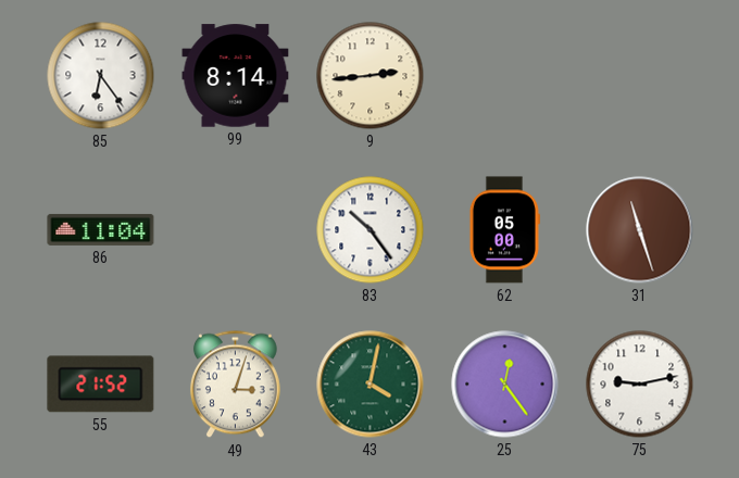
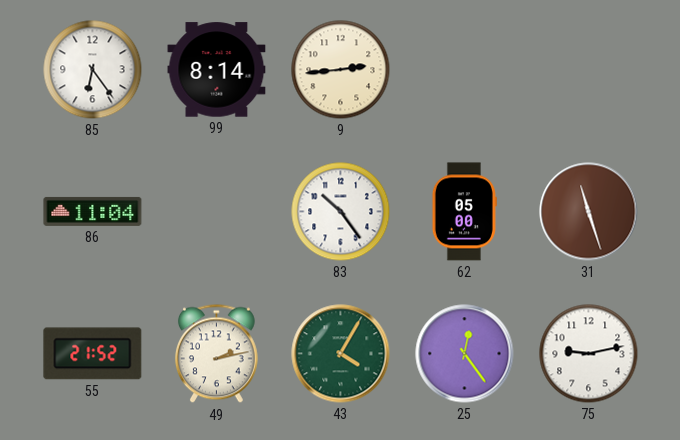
49: 3:03 -> 2:13
43: 4:02 -> 4:05
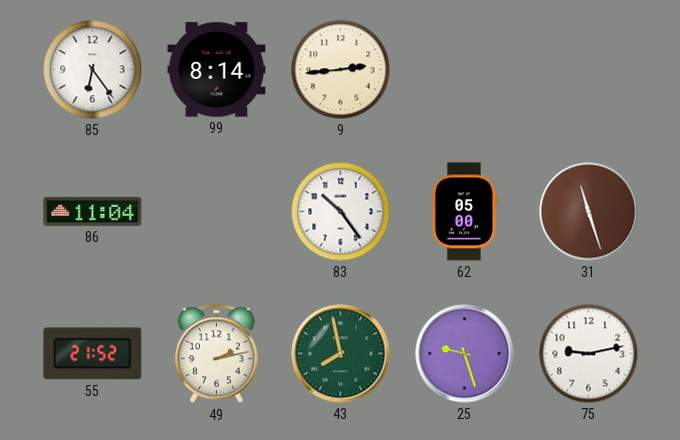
43: 4:05 -> 7:58
25: 12:24 -> 9:27
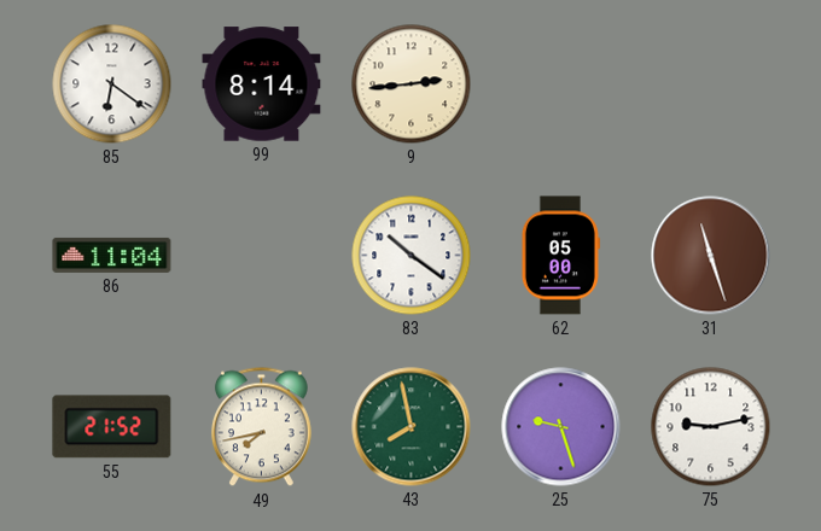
85: 6:24 -> 6:21
83: 10:24 -> 10:21
49: 2:13 -> 7:43
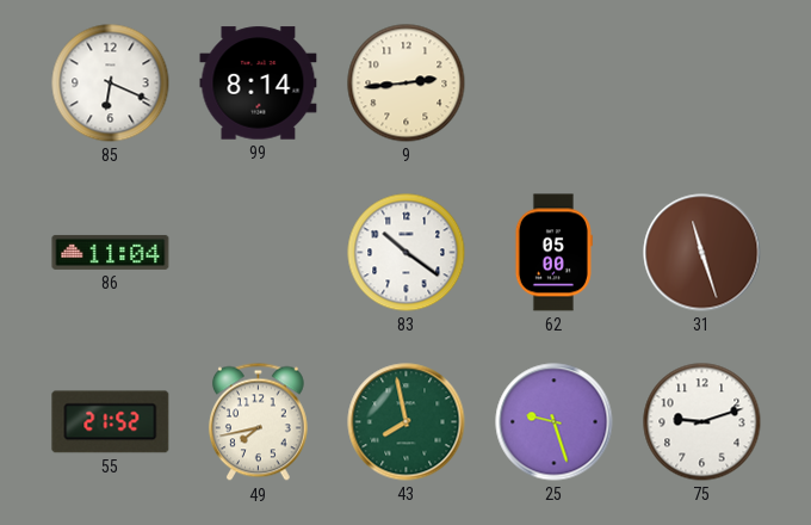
85: 6:21 -> 6:19
75: 9:13 -> 9:12
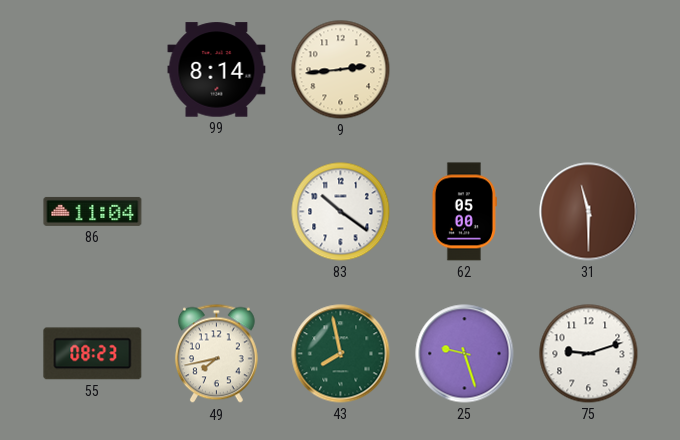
85: 6:19 -> none
31: 11:27 -> 11:30
55: 21:52 -> 08:23
